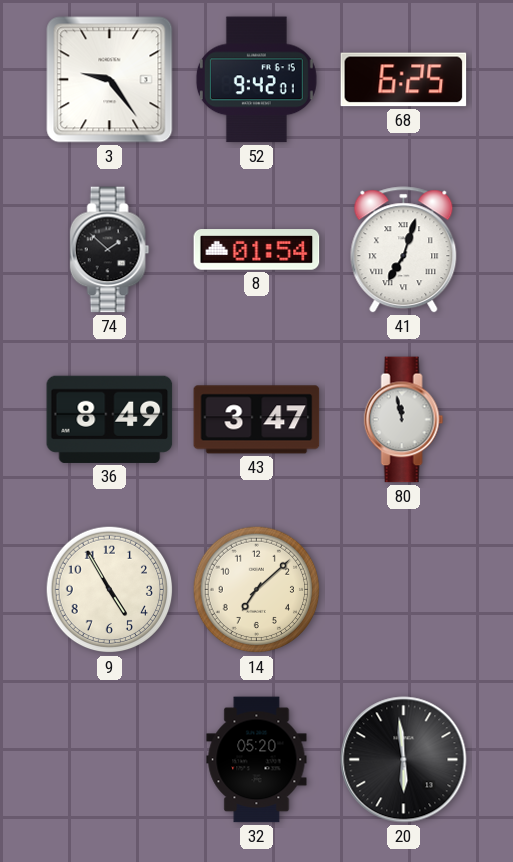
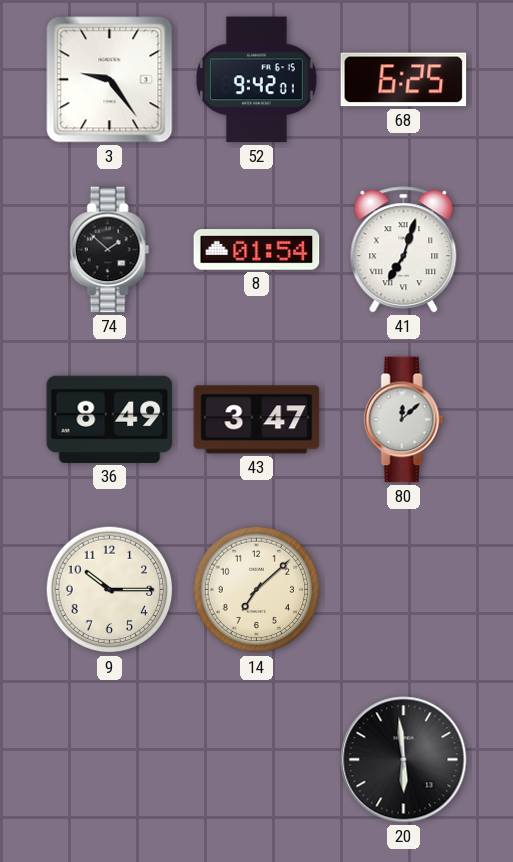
80: 11:58 -> 12:08
9: 4:55 -> 10:15
32: 05:20 -> none
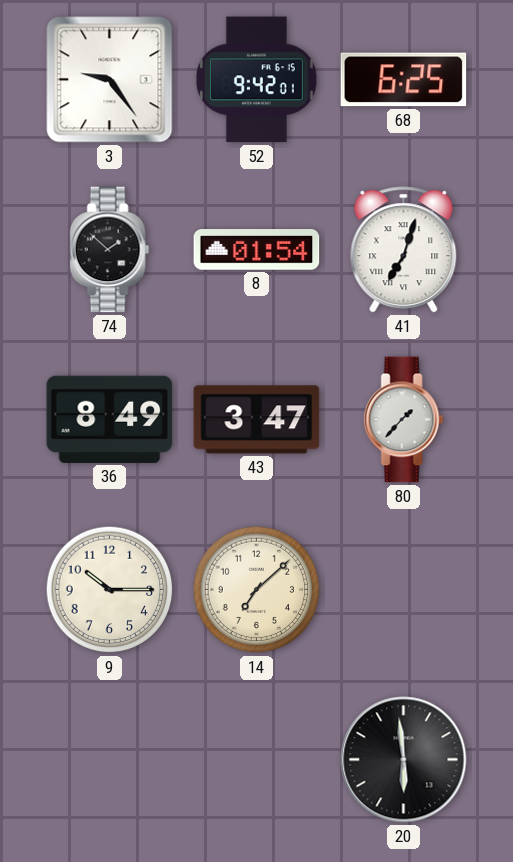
80: 12:08 -> 1:37
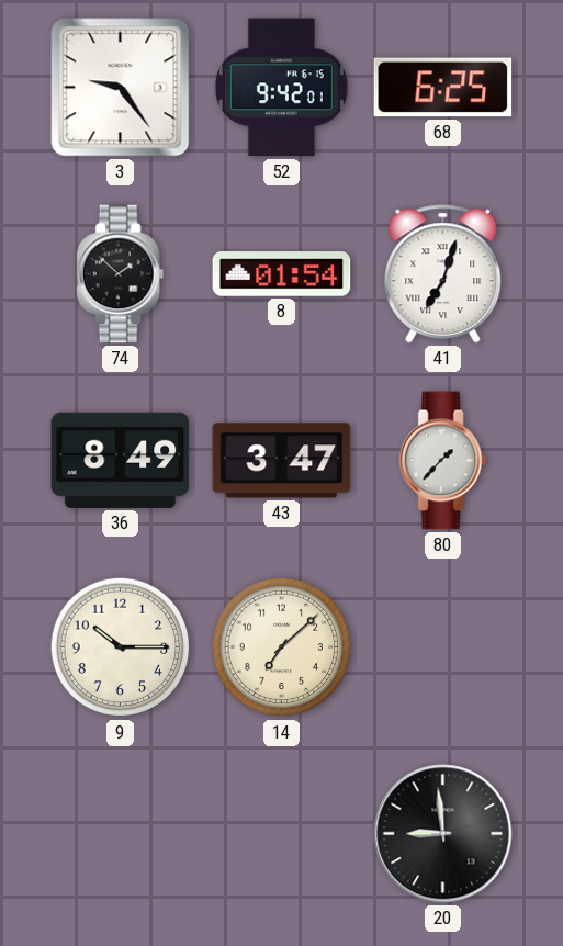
20: 5:59 -> 8:59
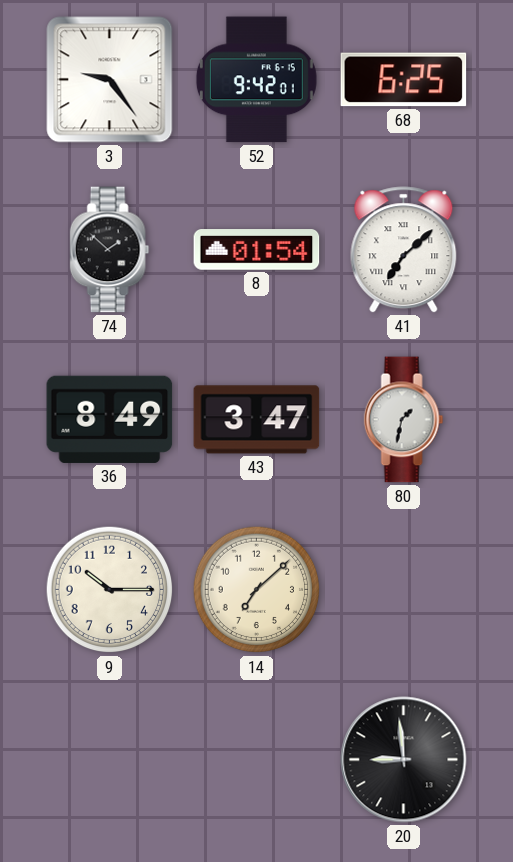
41: 7:03 -> 7:08
80: 1:37 -> 1:32
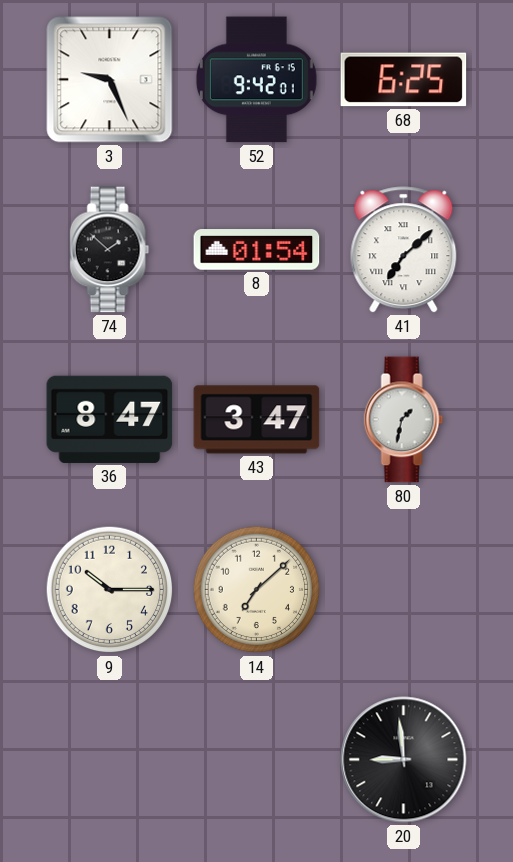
3: 9:24 -> 9:26
36: 8:49 -> 8:47
